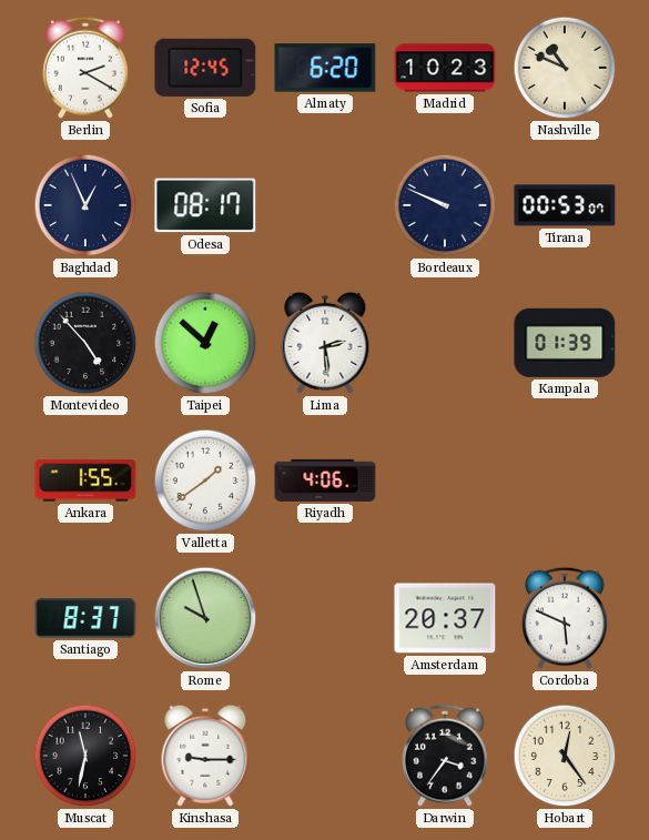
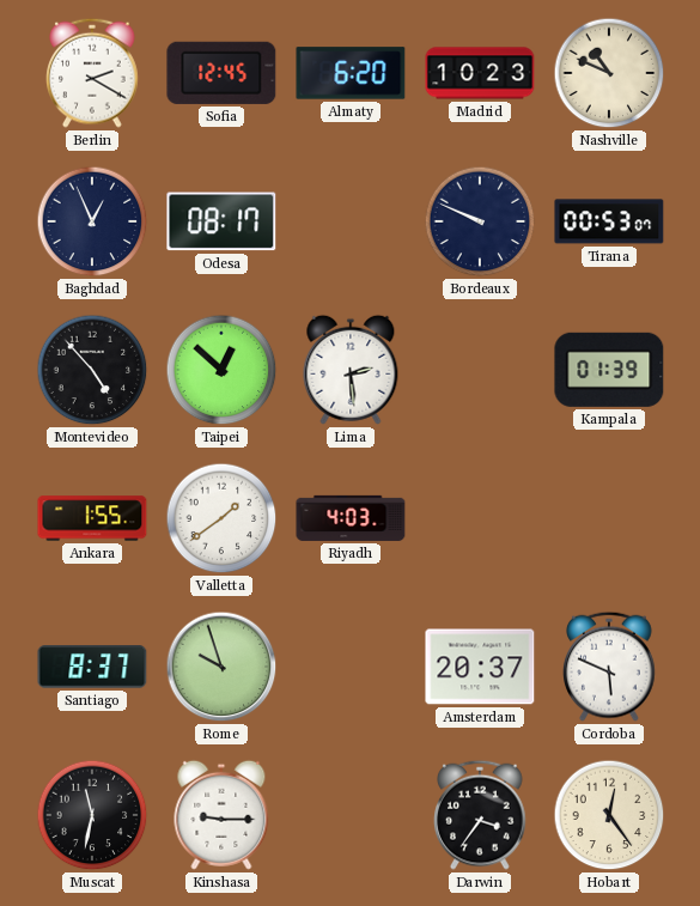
Riyadh: 4:06 -> 4:03
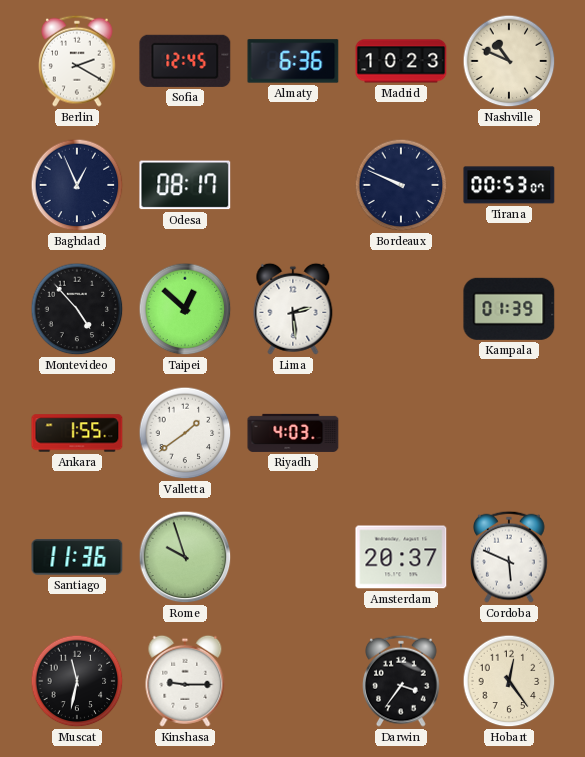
Almaty: 6:20 -> 6:36
Santiago: 8:37 -> 11:36
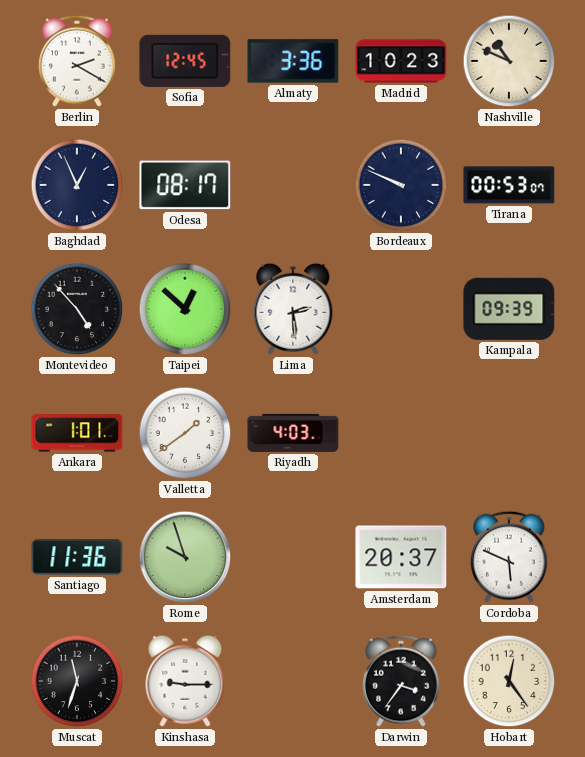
Almaty: 6:36 -> 3:36
Kampala: 01:39 -> 09:39
Ankara: 1:55 -> 1:01
Muscat: 11:32 -> 11:33
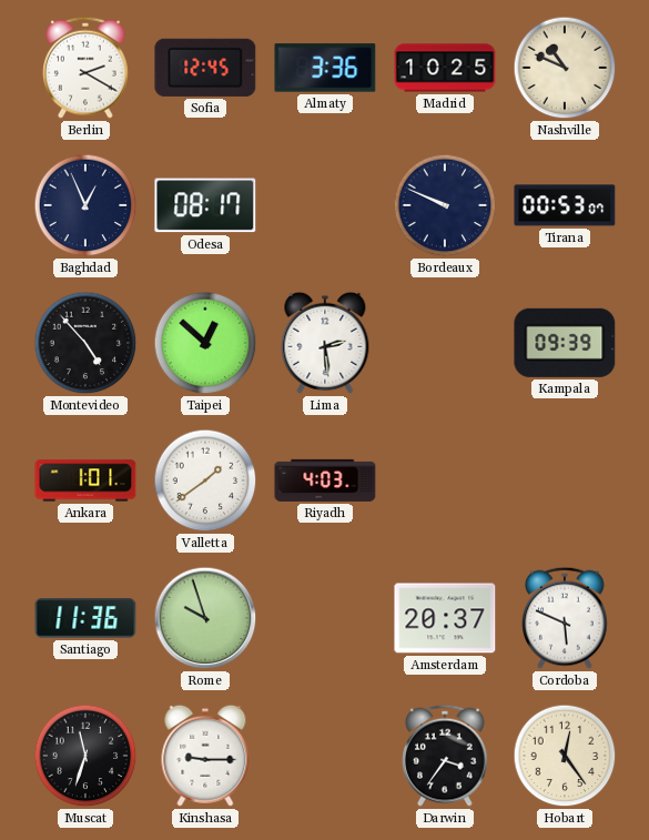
Madrid: 10:23 -> 10:25
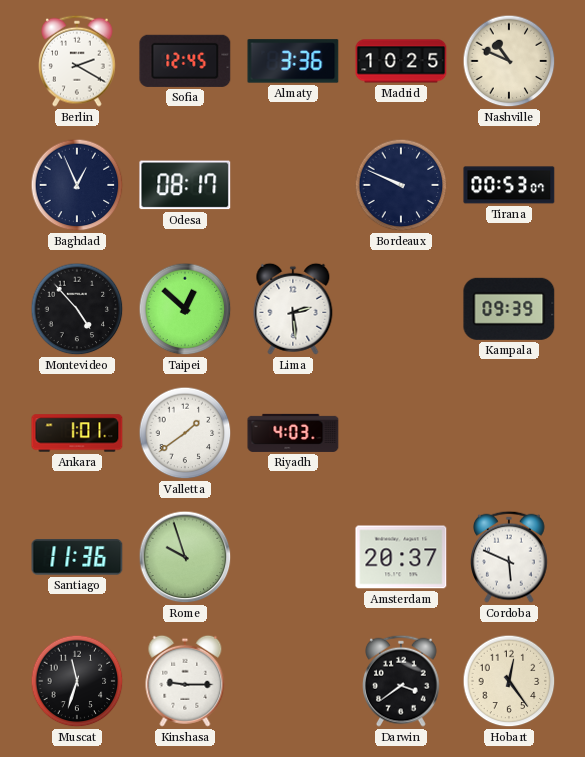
Darwin: 3:36 -> 3:39
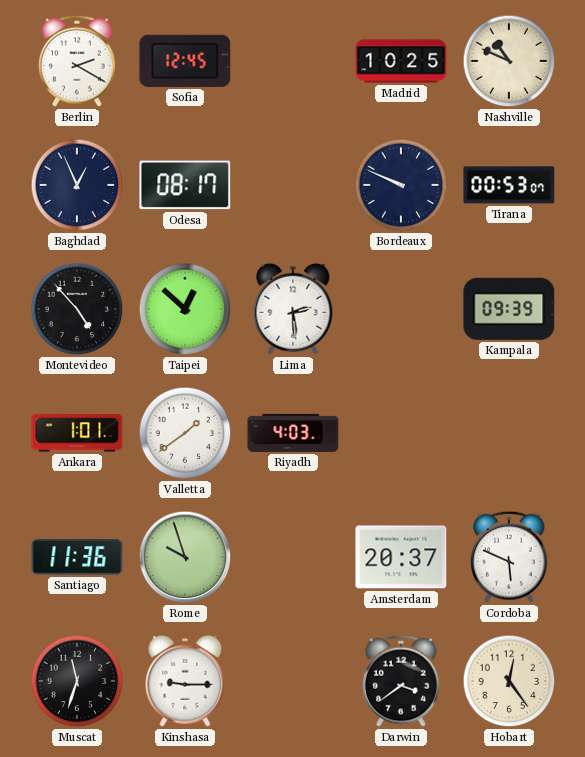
Almaty: 3:36 -> none
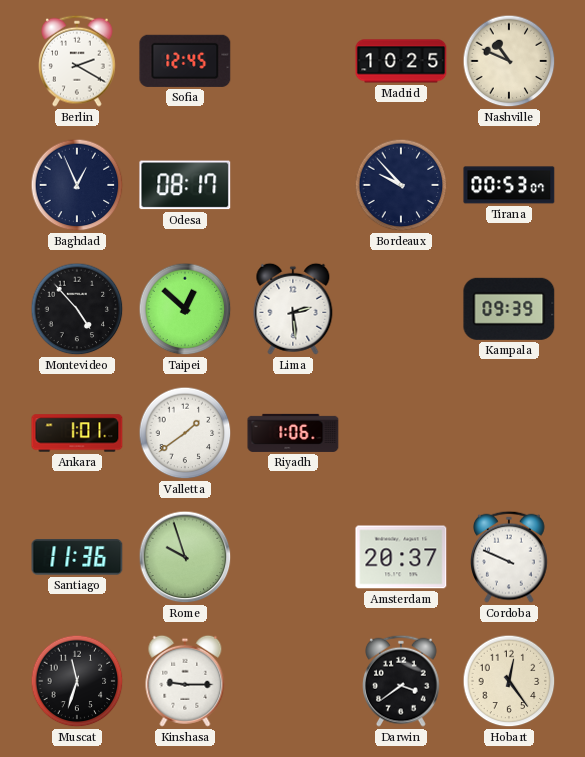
Bordeaux: 9:49 -> 9:53
Riyadh: 4:03 -> 1:06
Cordoba: 5:49 -> 9:49
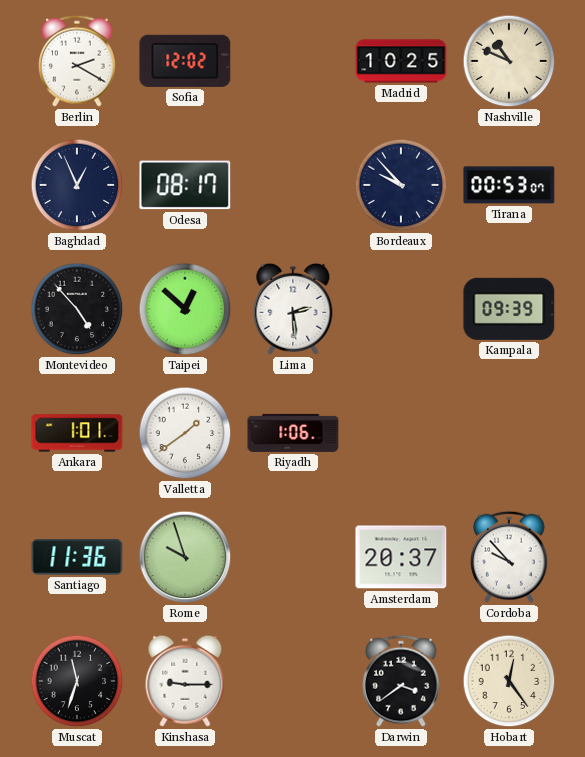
Sofia: 12:45 -> 12:02
Cordoba: 9:49 -> 9:53
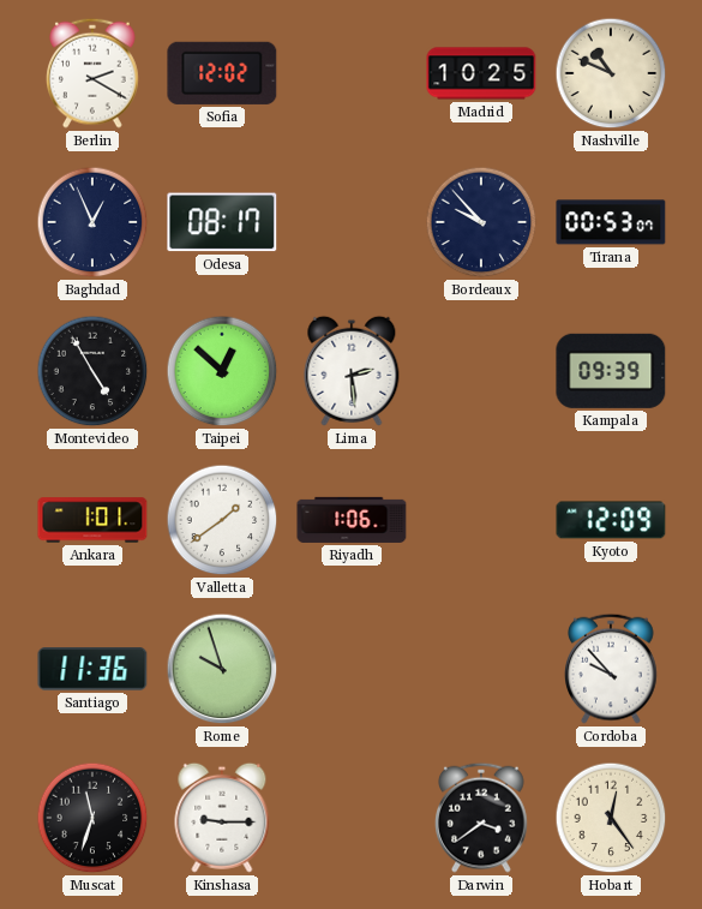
Montevideo: 4:53 -> 4:55
Kyoto: none -> 12:09
Amsterdam: 20:37 -> none
